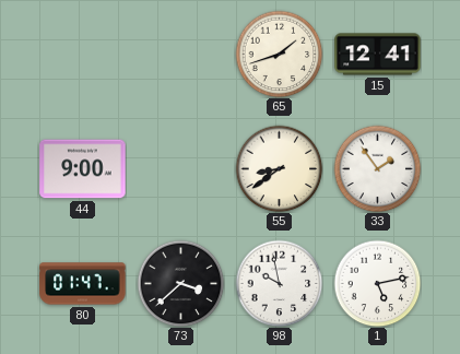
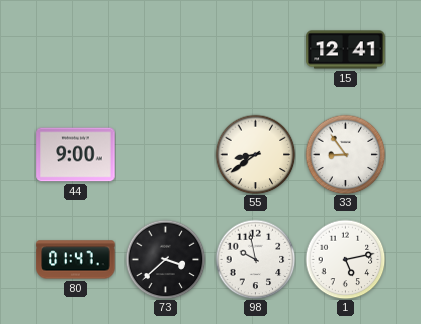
65: 1:42 -> none
33: 1:54 -> 8:54
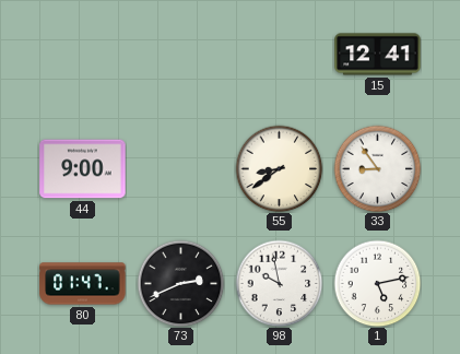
73: 3:38 -> 2:41
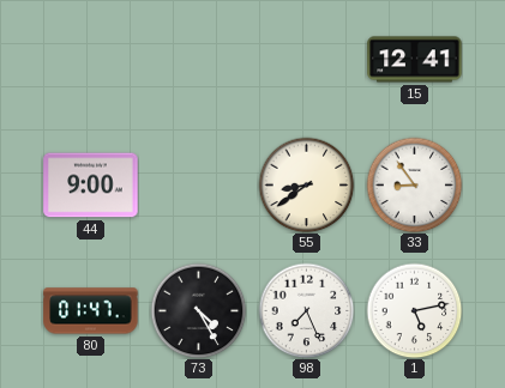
73: 2:41 -> 4:25
98: 9:58 -> 7:26
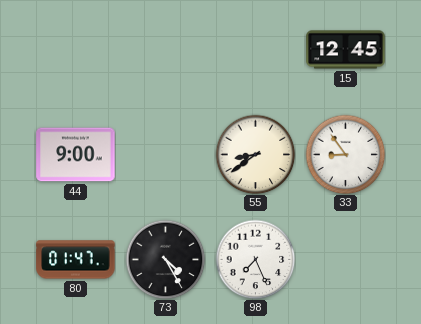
15: 12:41 -> 12:45
1: 5:13 -> none
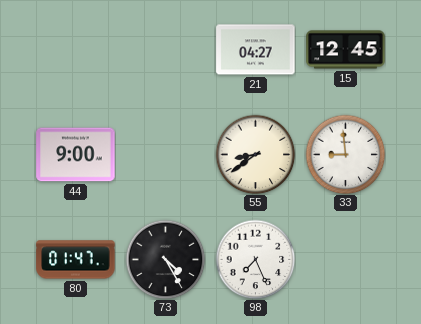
21: none -> 04:27
33: 8:54 -> 8:59
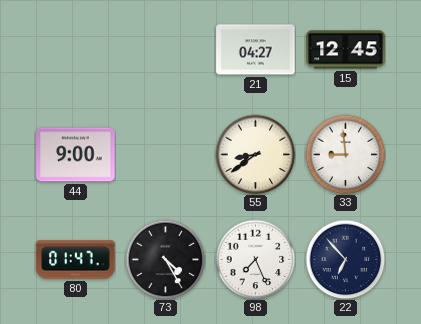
22: none -> 6:53
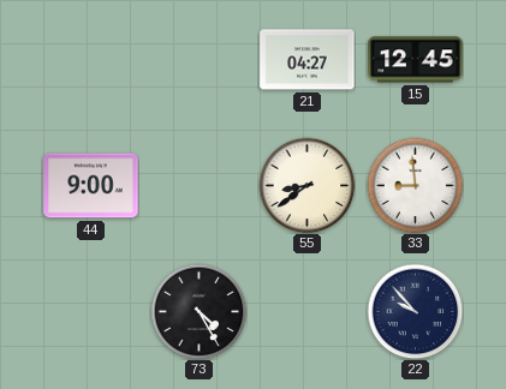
80: 01:47 -> none
98: 7:26 -> none
22: 6:53 -> 9:53
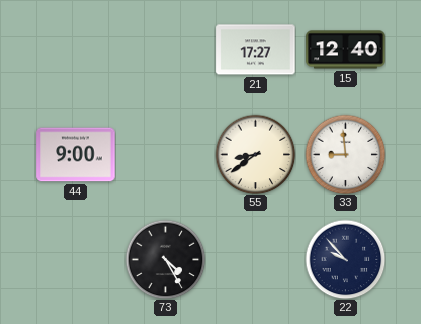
21: 04:27 -> 17:27
15: 12:45 -> 12:40
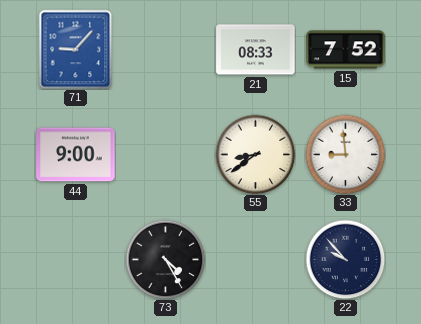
71: none -> 9:07
21: 17:27 -> 08:33
15: 12:40 -> 7:52
